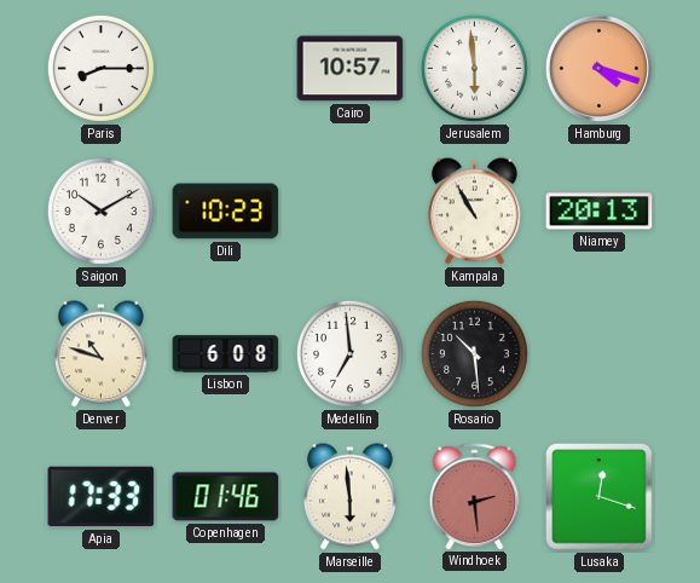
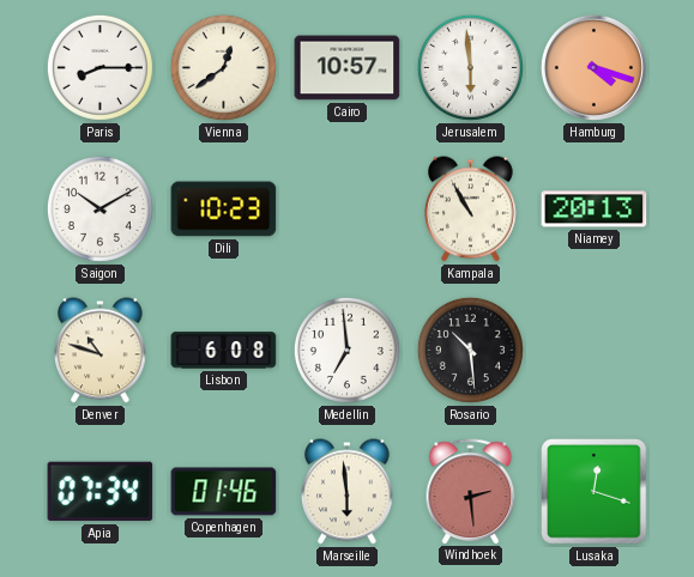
Vienna: none -> 12:39
Apia: 17:33 -> 07:34
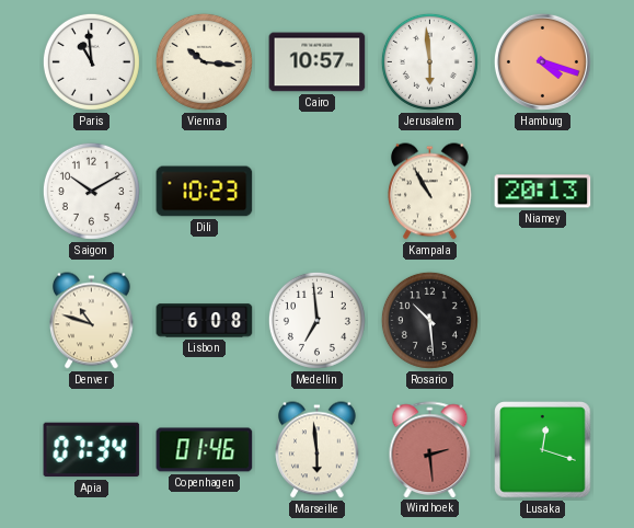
Paris: 8:15 -> 10:59
Vienna: 12:39 -> 10:16
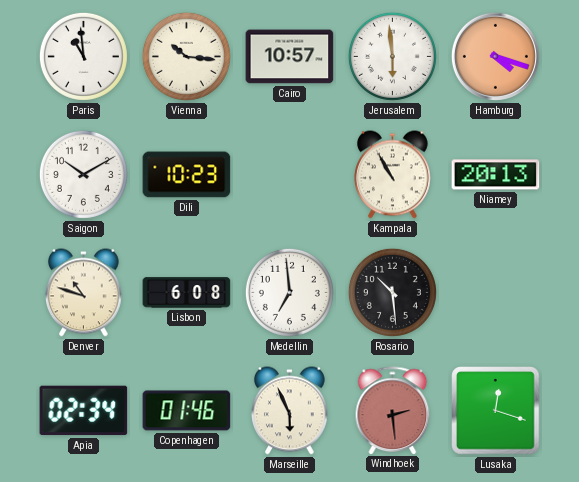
Apia: 07:34 -> 02:34
Marseille: 5:59 -> 5:56
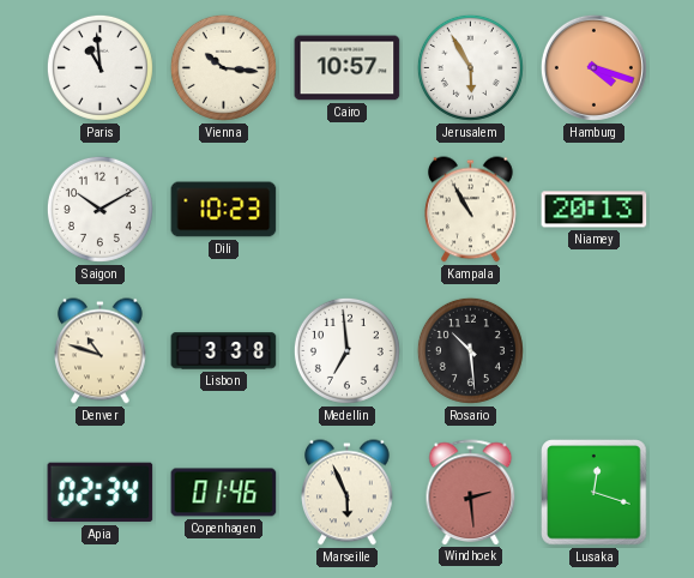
Jerusalem: 5:59 -> 5:55
Lisbon: 6:08 -> 3:38
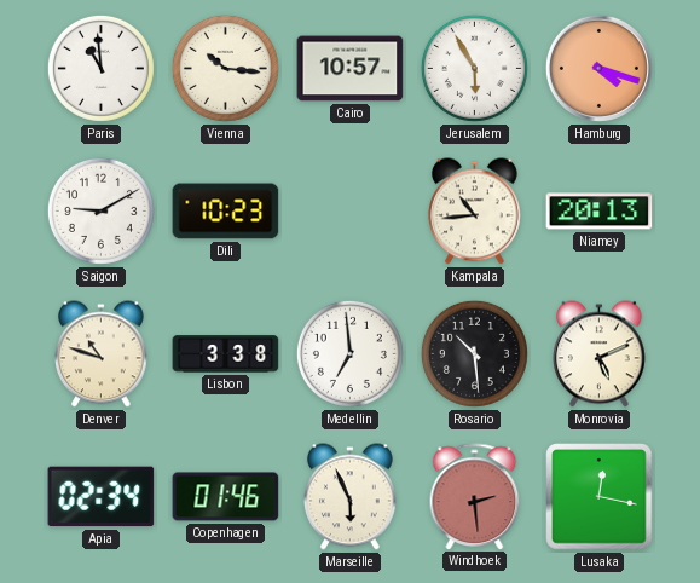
Saigon: 10:10 -> 9:10
Kampala: 10:55 -> 10:44
Monrovia: none -> 5:11
Lusaka: 12:18 -> 12:17
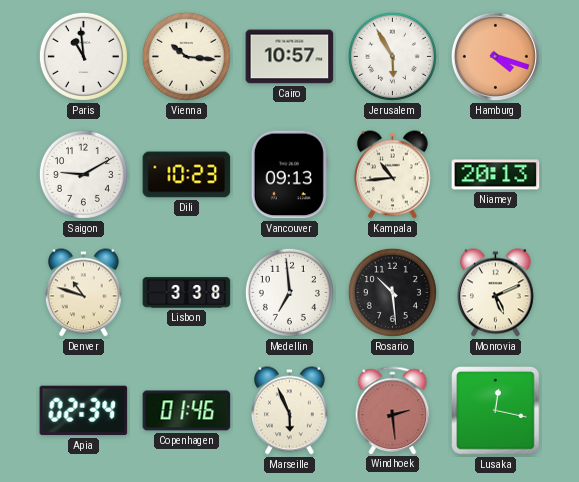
Vancouver: none -> 09:13
